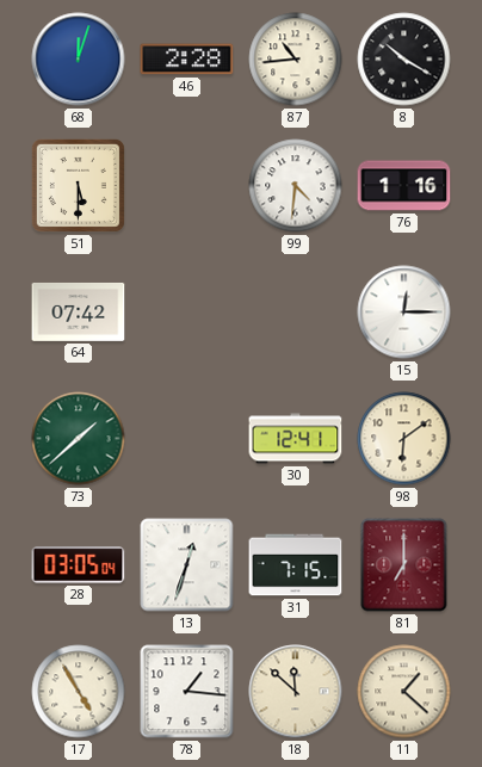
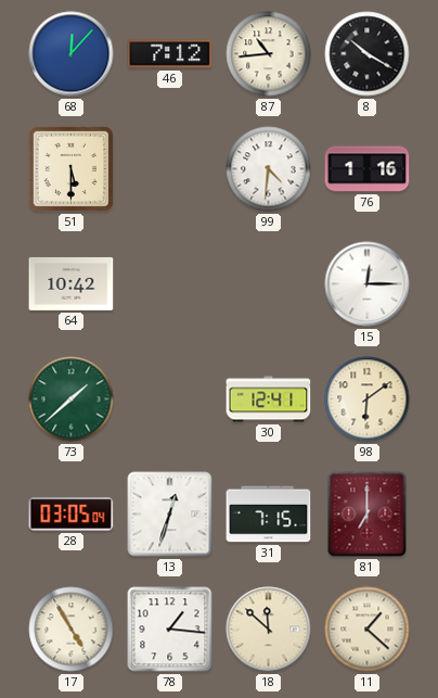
68: 12:03 -> 12:07
46: 2:28 -> 7:12
64: 07:42 -> 10:42
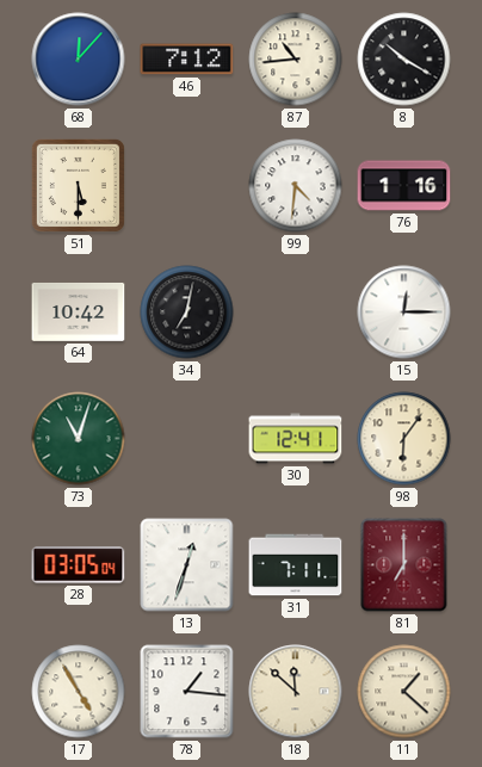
34: none -> 7:02
73: 1:38 -> 11:03
98: 6:09 -> 6:06
31: 7:15 -> 7:11
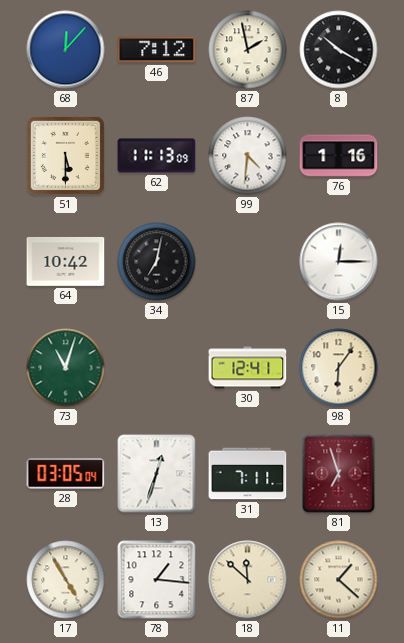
87: 10:44 -> 1:58
62: none -> 11:13
81: 7:00 -> 6:57
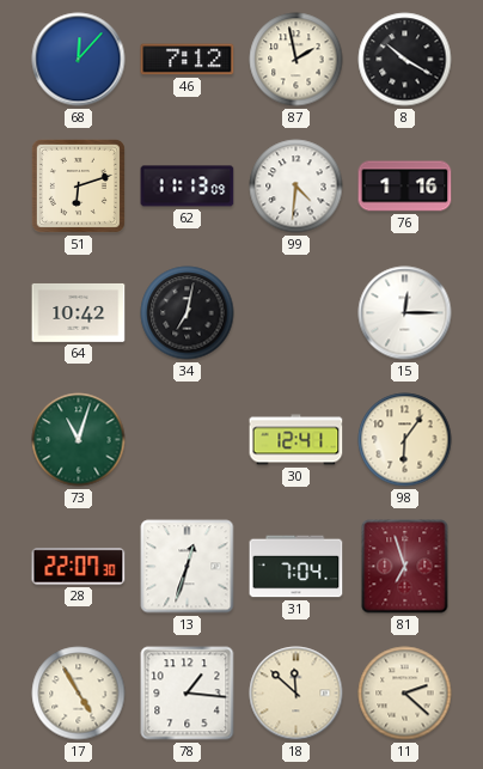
51: 5:30 -> 6:12
28: 03:05 -> 22:07
31: 7:11 -> 7:04
11: 1:22 -> 2:22
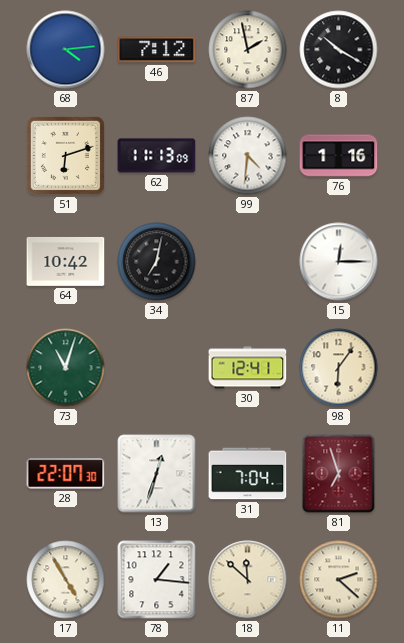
68: 12:07 -> 4:14
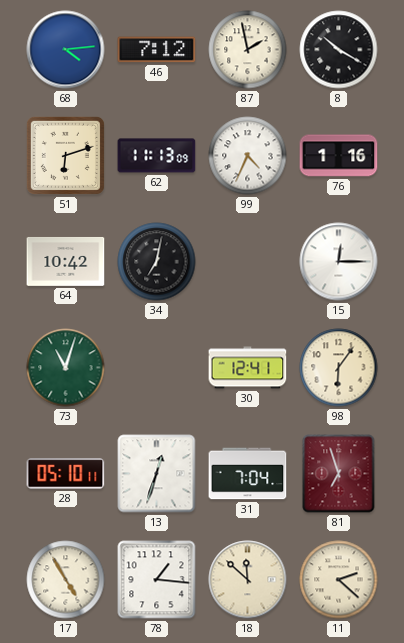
99: 4:31 -> 4:34
28: 22:07 -> 05:10
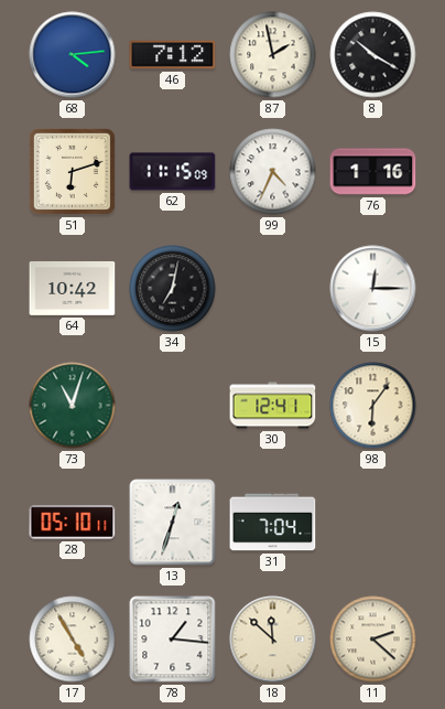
62: 11:13 -> 11:15
81: 6:57 -> none
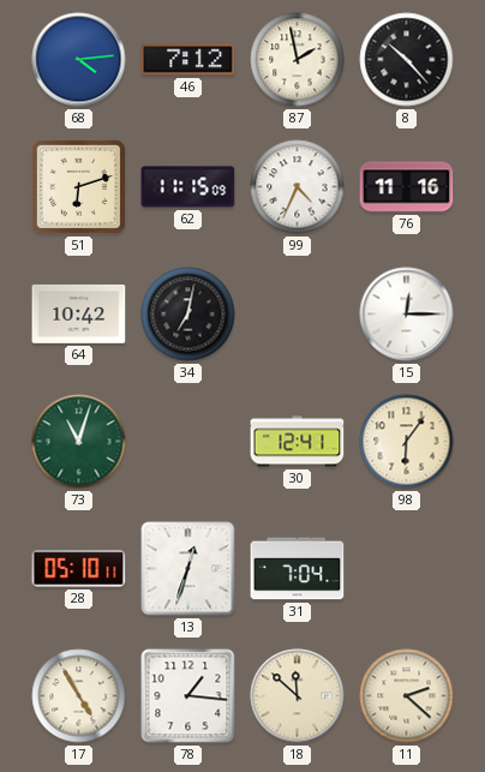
8: 10:20 -> 10:23
76: 1:16 -> 11:16
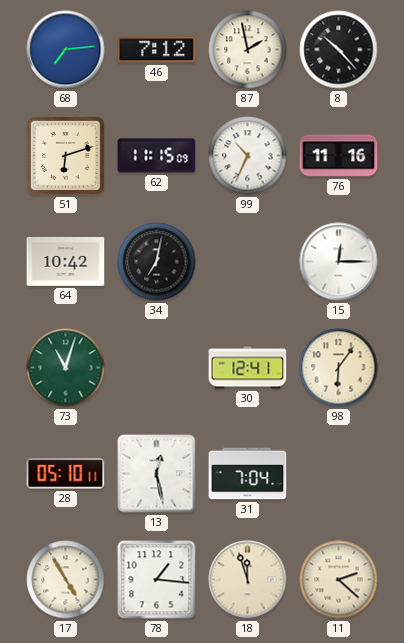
68: 4:14 -> 7:14
99: 4:34 -> 10:34
13: 12:33 -> 12:28
18: 11:52 -> 11:57
